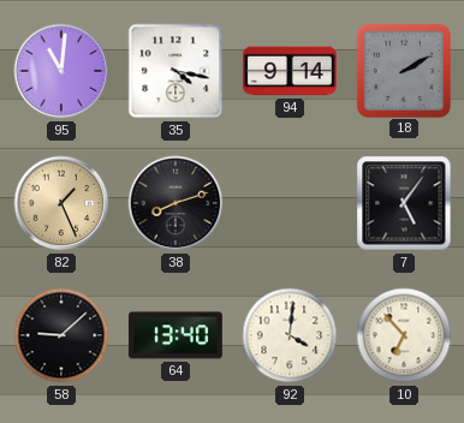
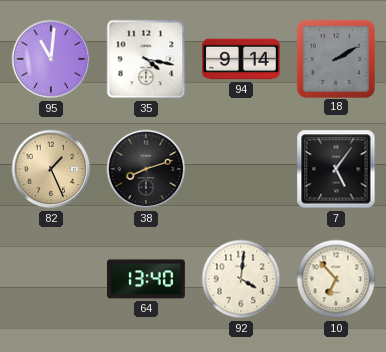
58: 9:08 -> none
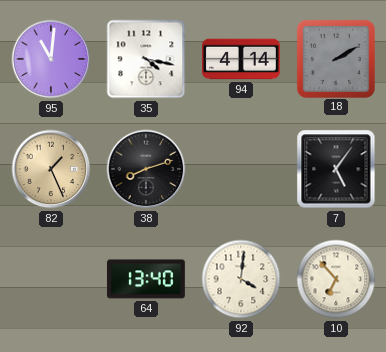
94: 9:14 -> 4:14
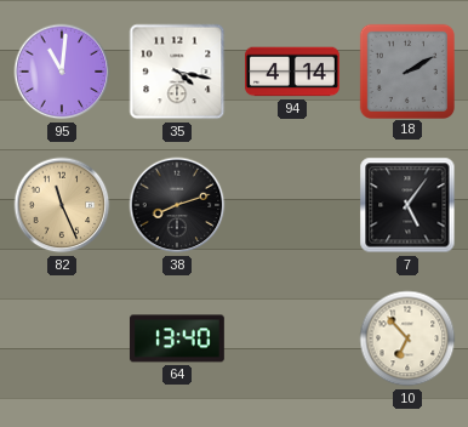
82: 1:26 -> 11:26
92: 4:01 -> none
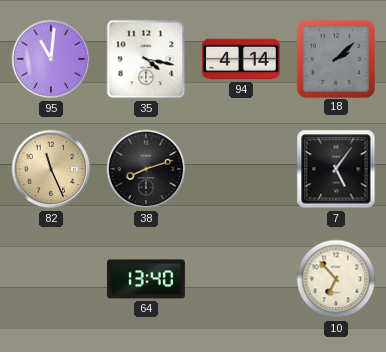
18: 2:10 -> 2:08
